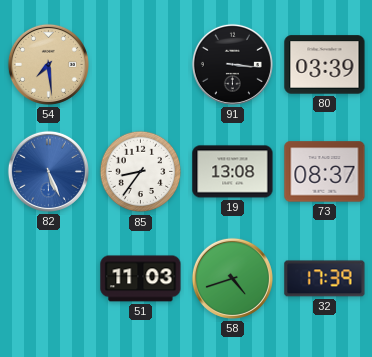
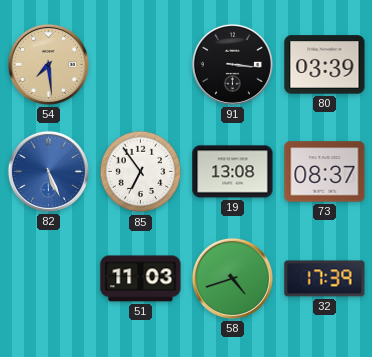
85: 8:36 -> 6:54
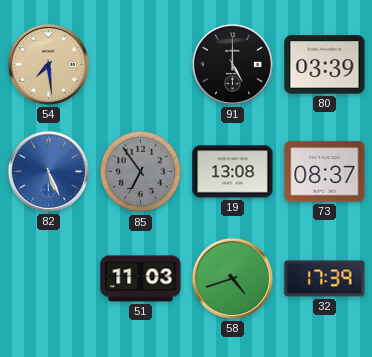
91: 3:16 -> 5:00
85 dial: white -> grey
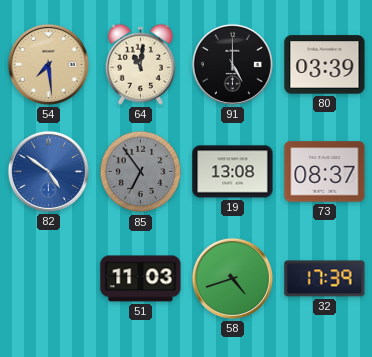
64: none -> 11:01
82: 5:26 -> 4:51
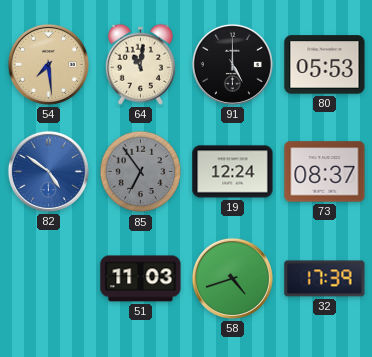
80: 03:39 -> 05:53
19: 13:08 -> 12:24
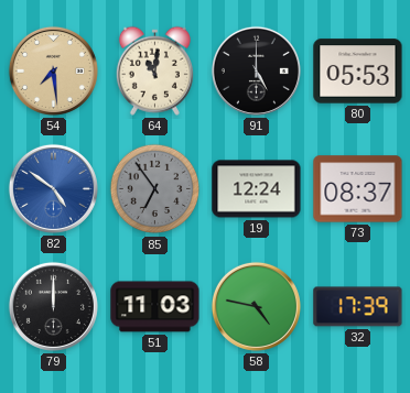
79: none -> 12:00
58: 4:42 -> 4:47
